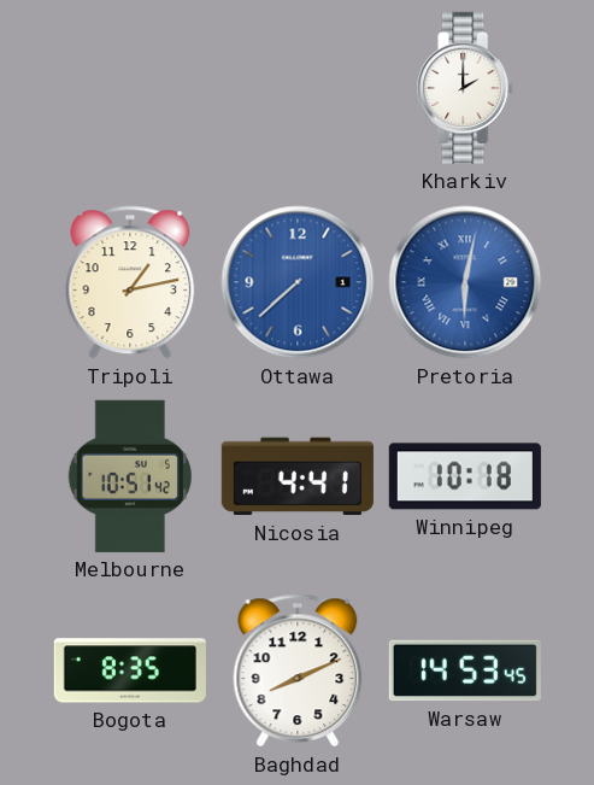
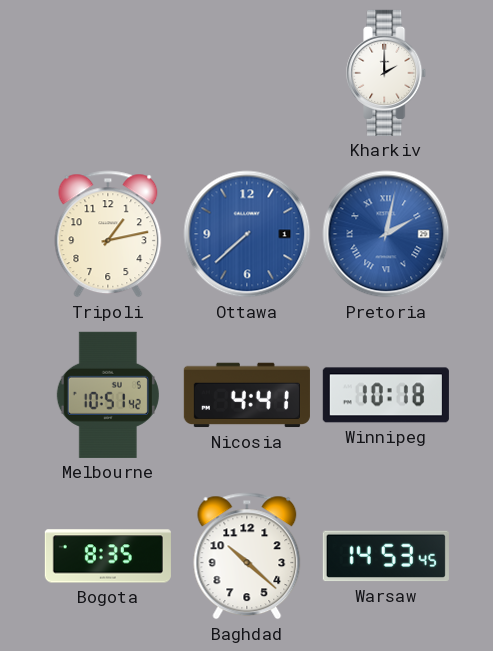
Pretoria: 6:02 -> 2:02
Baghdad: 8:11 -> 10:22
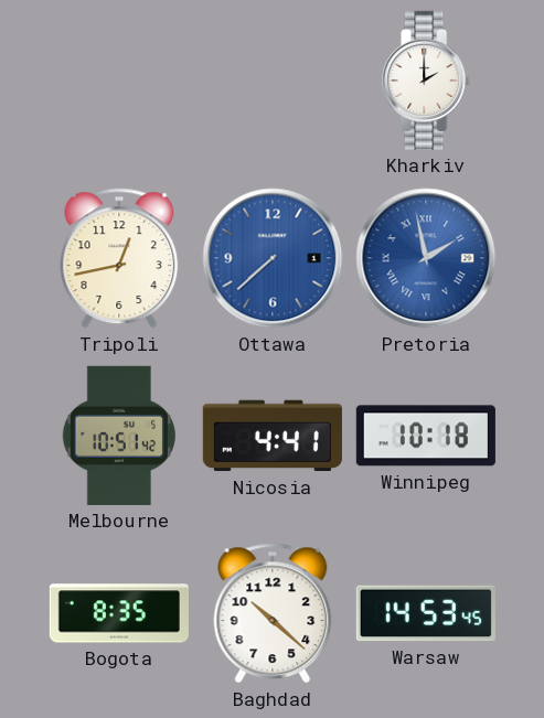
Tripoli: 1:13 -> 12:43
Pretoria: 2:02 -> 1:58
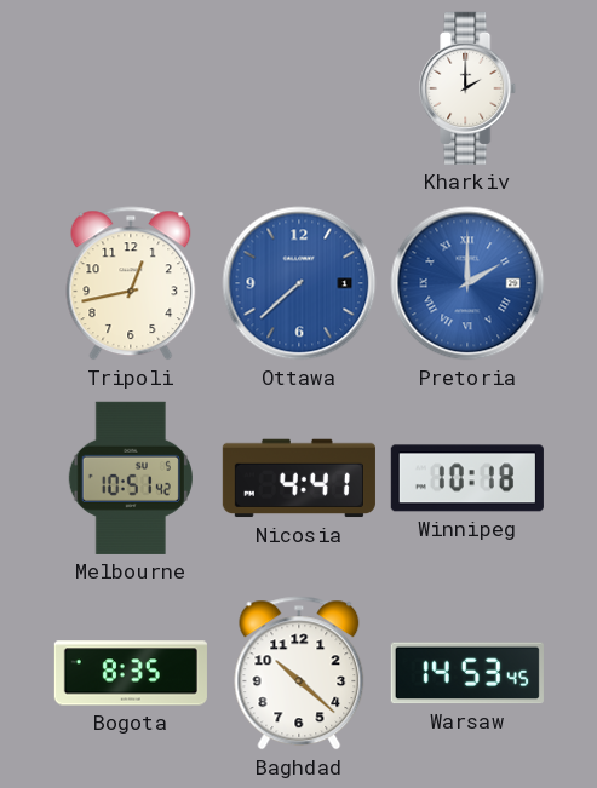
Pretoria: 1:58 -> 2:00
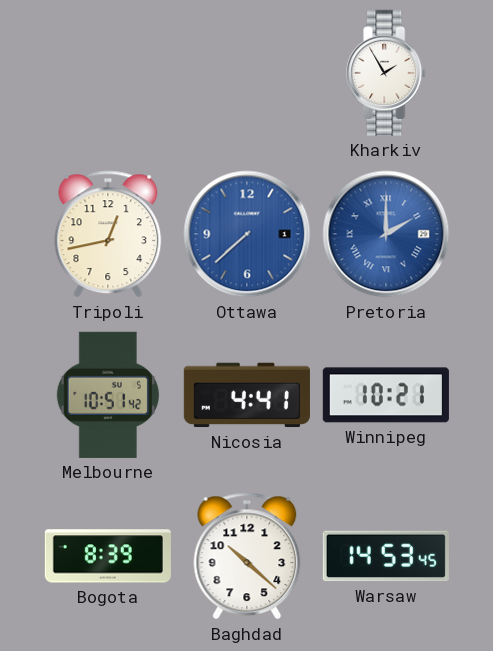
Kharkiv: 2:00 -> 1:55
Winnipeg: 10:18 -> 10:21
Bogota: 8:35 -> 8:39
